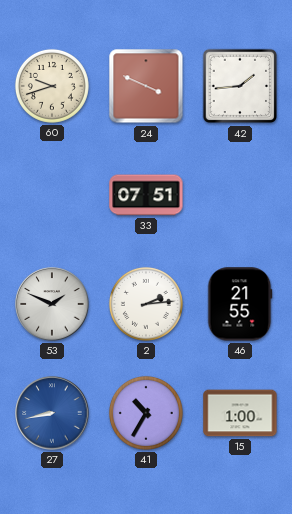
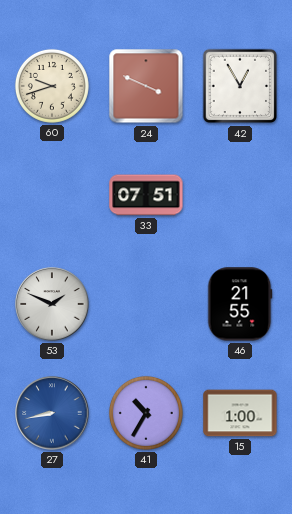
42: 1:44 -> 12:55
2: 2:14 -> none
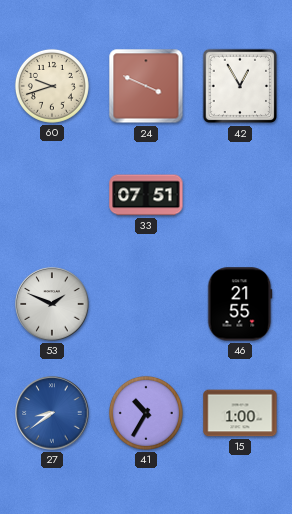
27: 8:43 -> 8:39
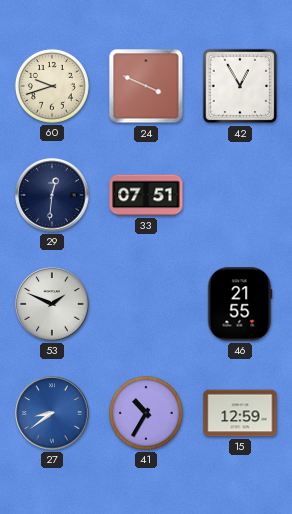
29: none -> 12:31
15: 1:00 -> 12:59
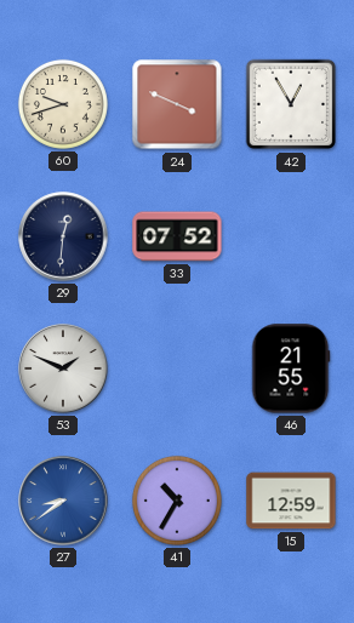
33: 07:51 -> 07:52
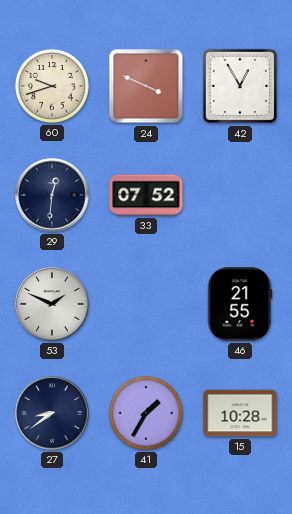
27 dial: blue -> navy
41: 10:35 -> 1:35
15: 12:59 -> 10:28
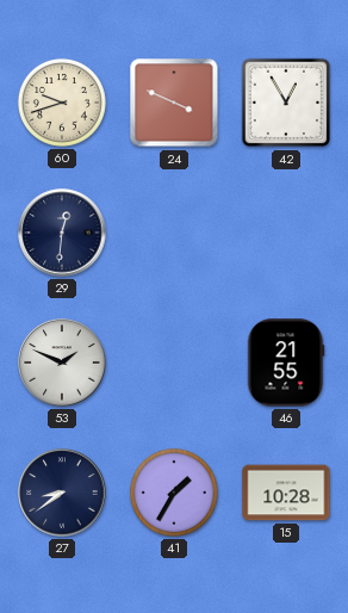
33: 07:52 -> none
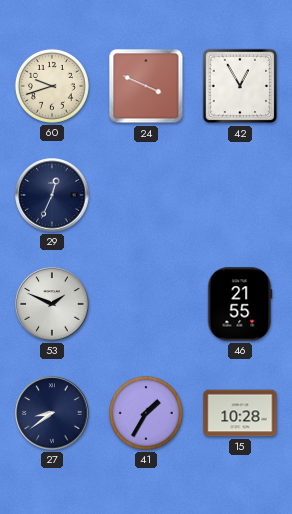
29: 12:31 -> 12:34
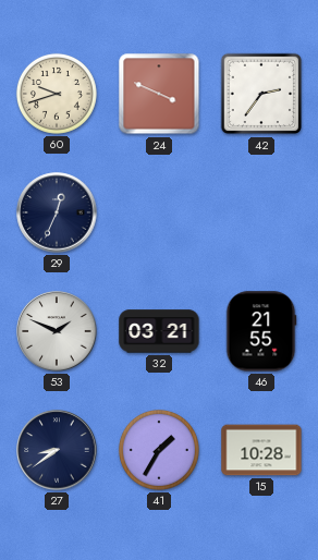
42: 12:55 -> 2:36
32: none -> 03:21
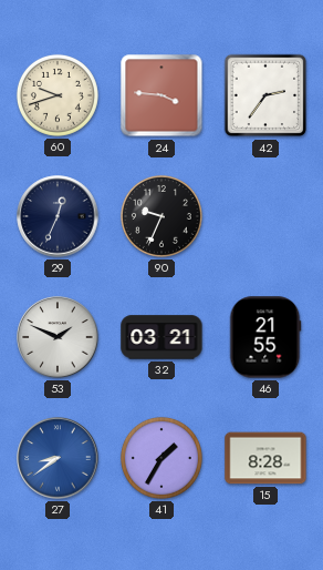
24: 3:49 -> 3:46
90: none -> 9:34
27 dial: navy -> blue
15: 10:28 -> 8:28
